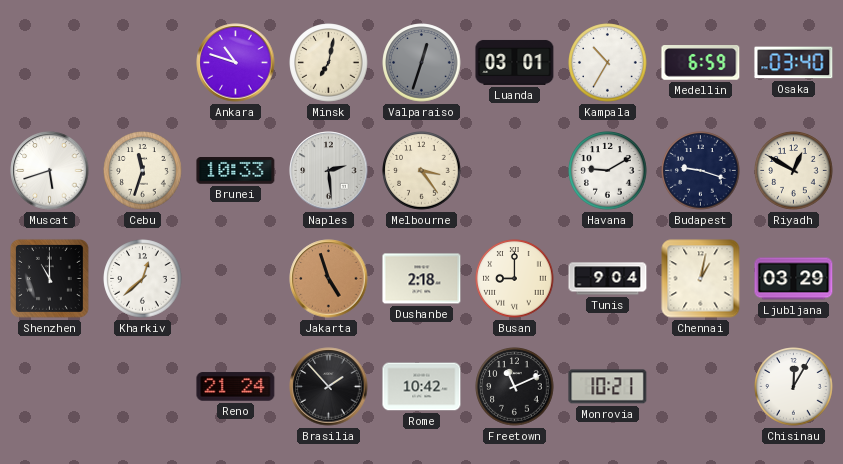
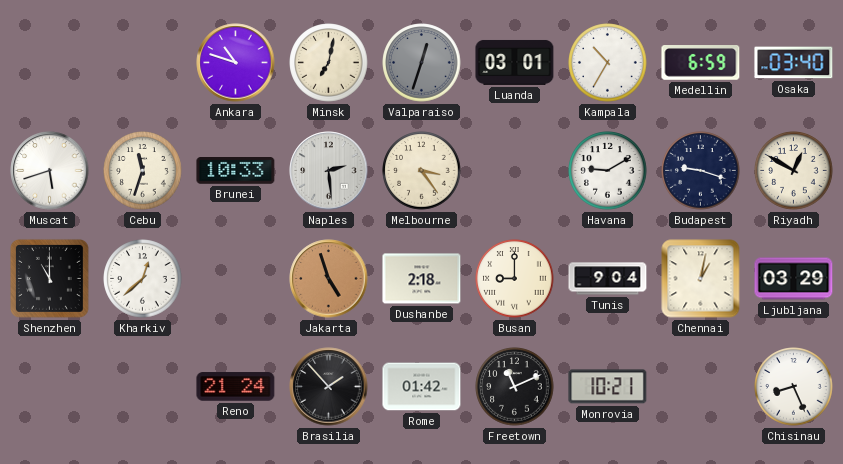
Rome: 10:42 -> 01:42
Chisinau: 12:05 -> 8:26
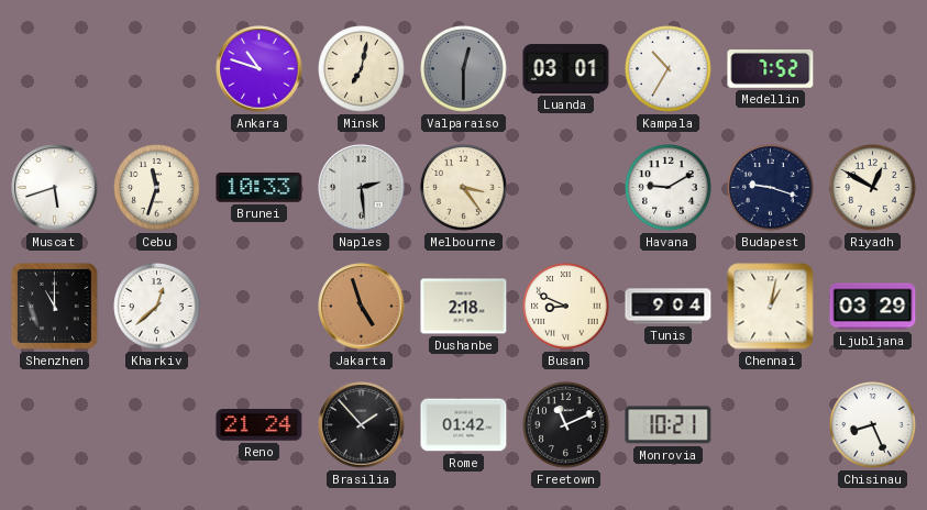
Valparaiso: 12:33 -> 12:30
Medellin: 6:59 -> 7:52
Osaka: 03:40 -> none
Busan: 9:00 -> 8:49
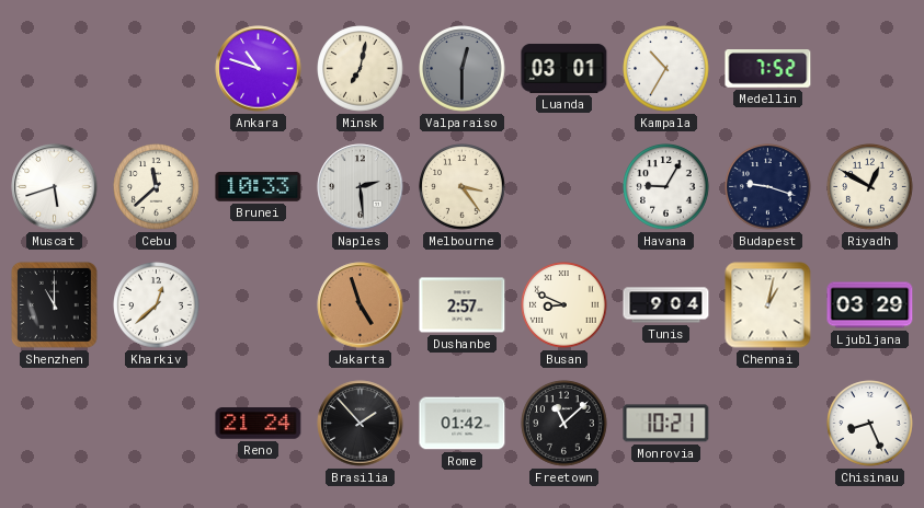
Cebu: 11:33 -> 11:38
Havana: 9:10 -> 9:05
Dushanbe: 2:18 -> 2:57
Freetown: 11:11 -> 11:08
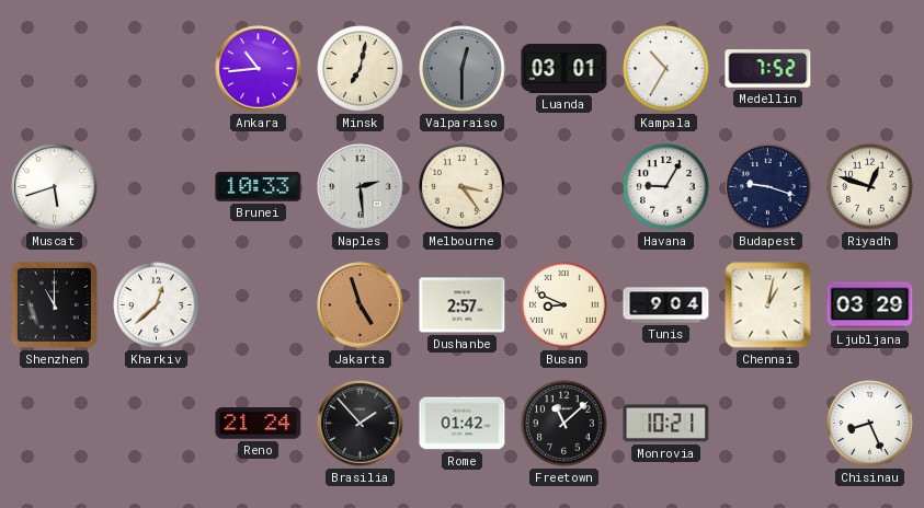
Ankara: 10:48 -> 10:44
Cebu: 11:38 -> none
Riyadh: 12:50 -> 12:48
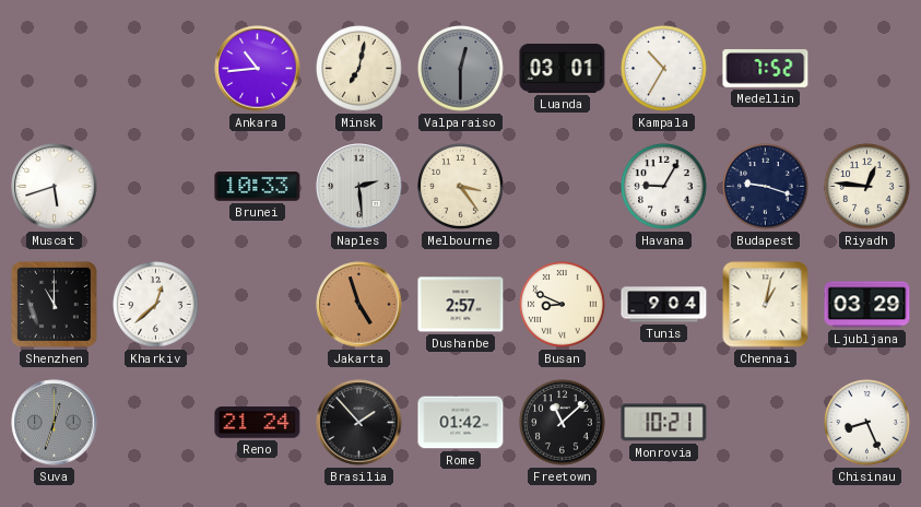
Riyadh: 12:48 -> 12:46
Suva: none -> 12:33
